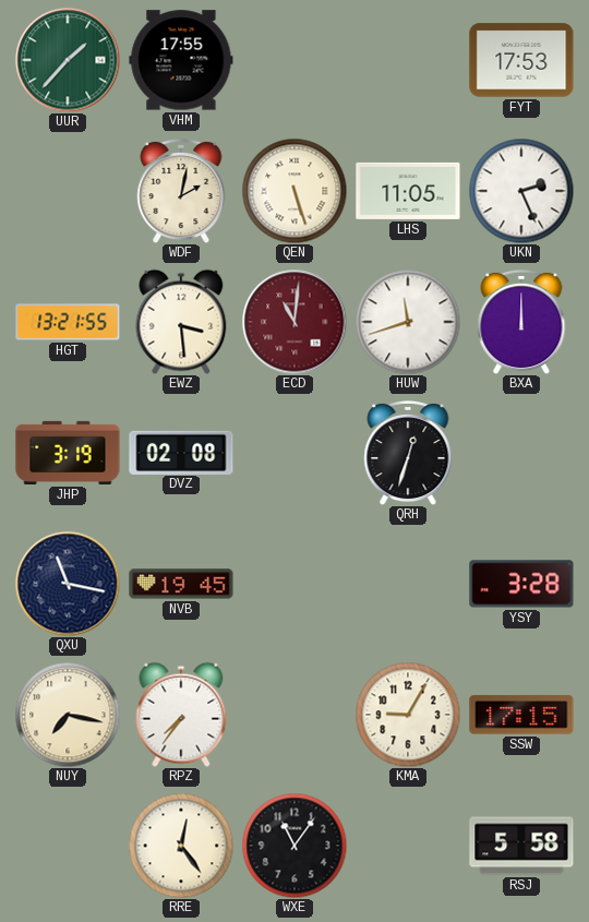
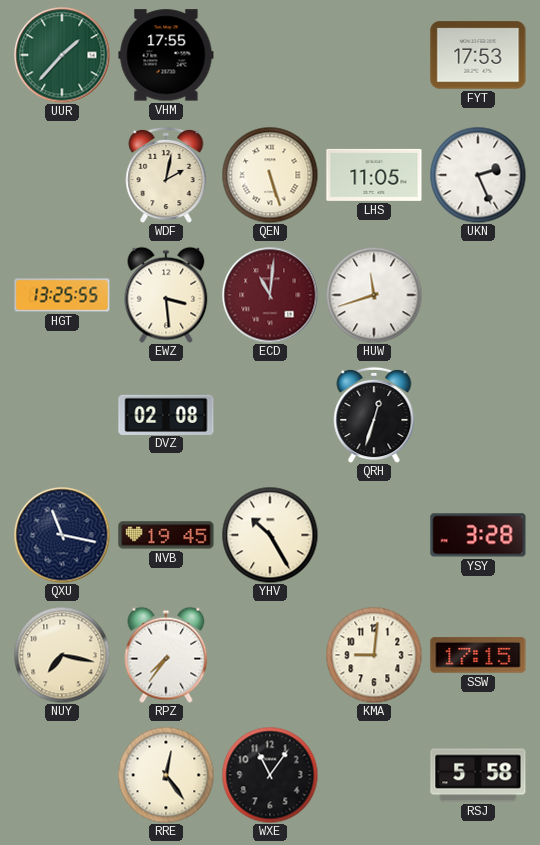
HGT: 13:21 -> 13:25
BXA: 12:00 -> none
JHP: 3:19 -> none
YHV: none -> 10:25
KMA: 9:05 -> 9:01
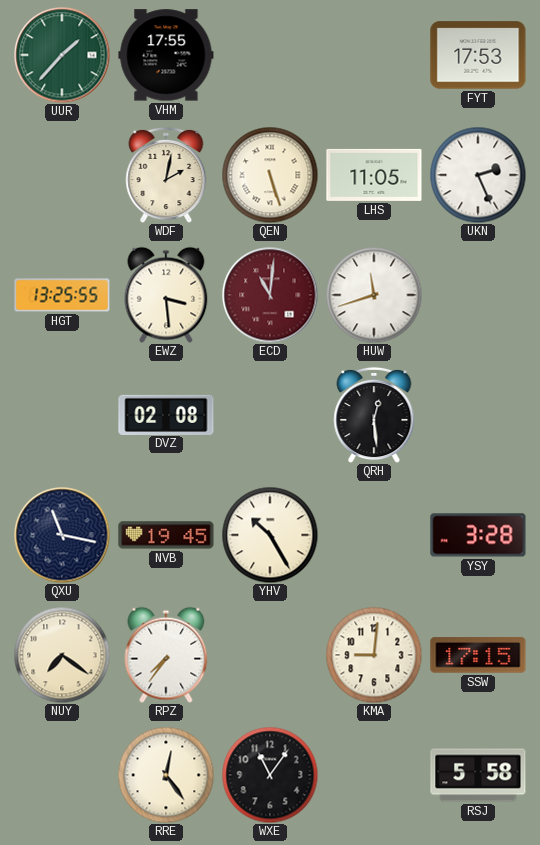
QRH: 12:33 -> 12:29
NUY: 7:17 -> 7:21
